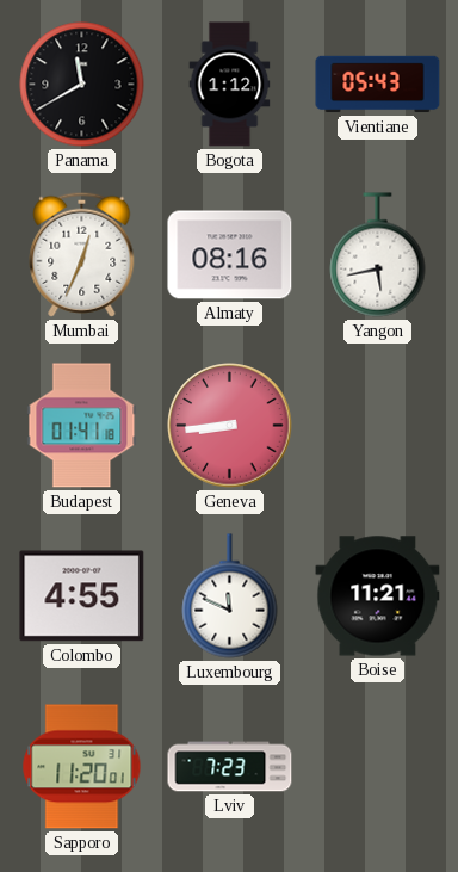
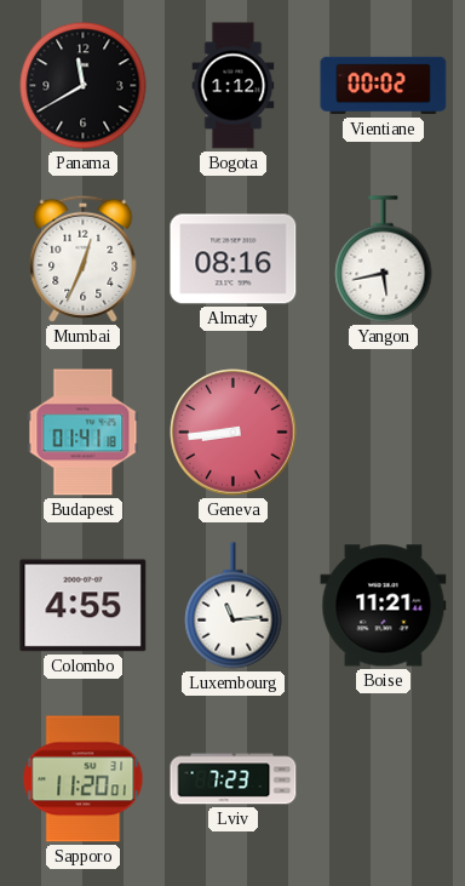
Vientiane: 05:43 -> 00:02
Luxembourg: 11:49 -> 11:14
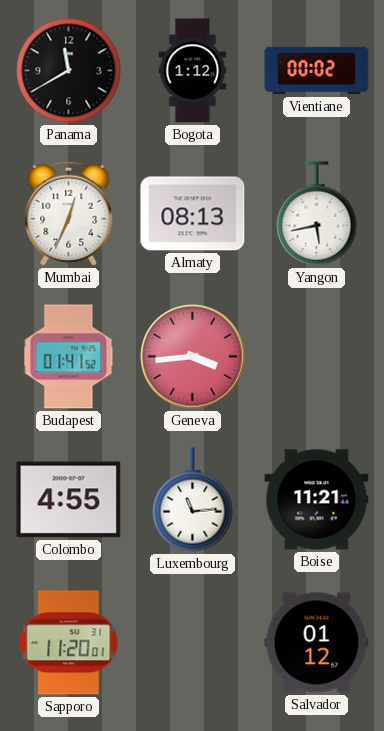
Almaty: 08:16 -> 08:13
Budapest: 01:41:18 -> 01:41:52
Geneva: 8:44 -> 3:44
Lviv: 7:23 -> none
Salvador: none -> 01:12
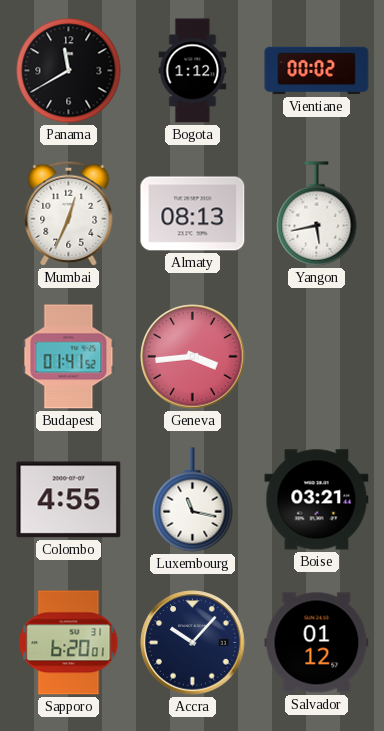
Luxembourg: 11:14 -> 11:17
Boise: 11:21 -> 03:21
Sapporo: 11:20 -> 6:20
Accra: none -> 10:07
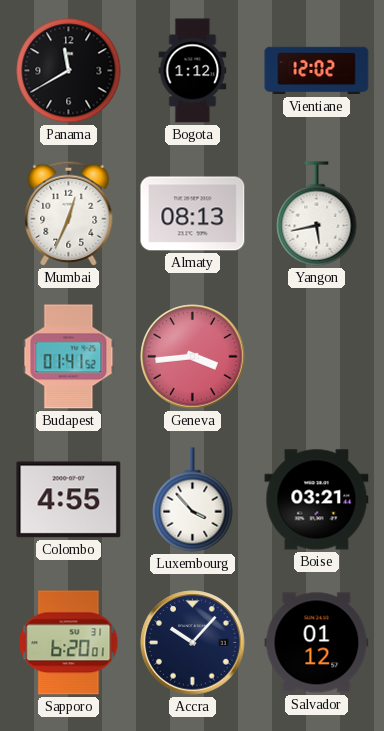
Vientiane: 00:02 -> 12:02
Luxembourg: 11:17 -> 3:53
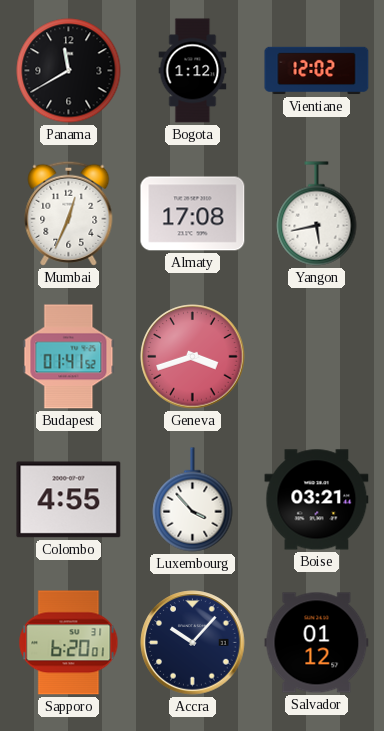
Almaty: 08:13 -> 17:08
Geneva: 3:44 -> 3:42
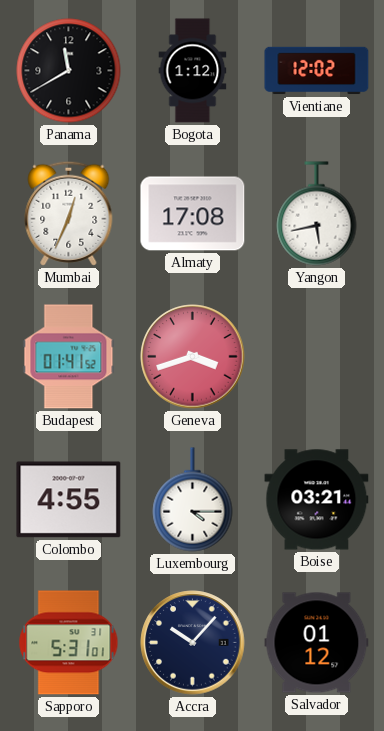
Luxembourg: 3:53 -> 4:15
Sapporo: 6:20 -> 5:31
